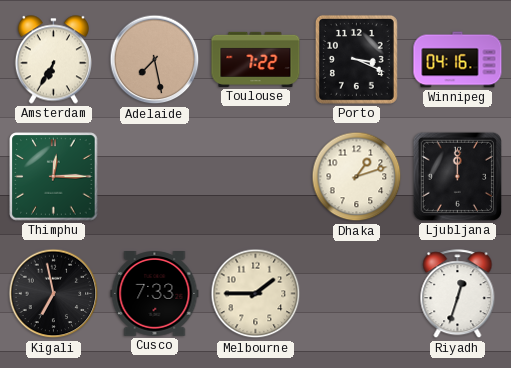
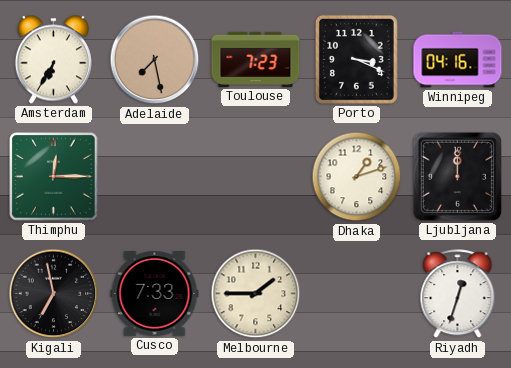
Toulouse: 7:22 -> 7:23
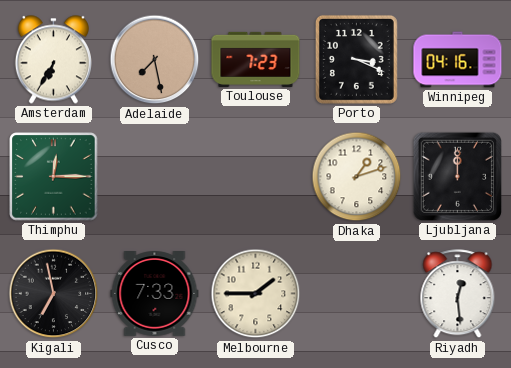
Riyadh: 12:33 -> 12:29
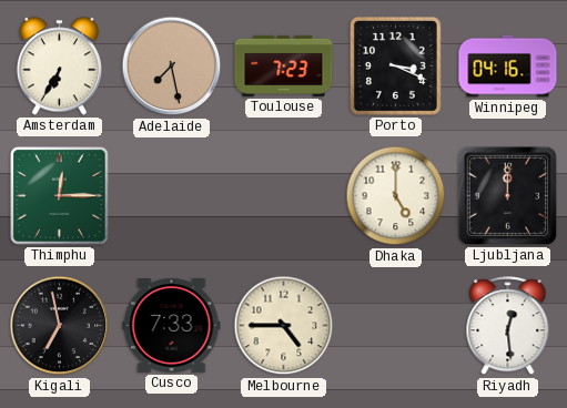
Dhaka: 1:12 -> 5:00
Melbourne: 1:45 -> 4:45
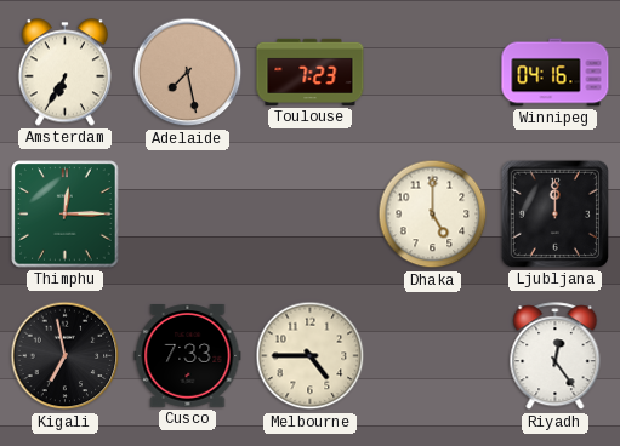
Porto: 3:19 -> none
Riyadh: 12:29 -> 12:24
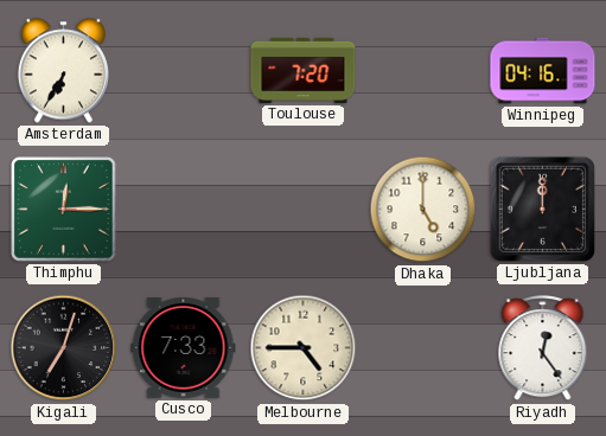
Adelaide: 7:28 -> none
Toulouse: 7:23 -> 7:20
Kigali: 6:58 -> 7:03
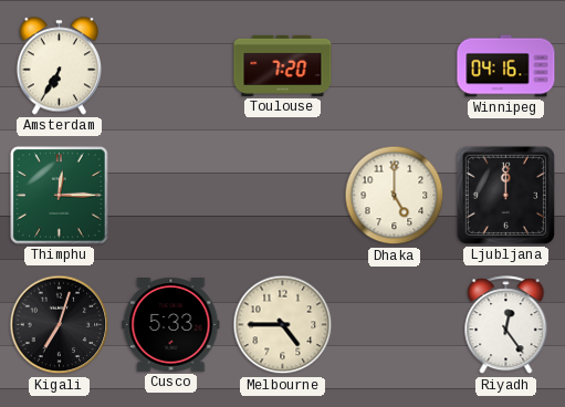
Cusco: 7:33 -> 5:33
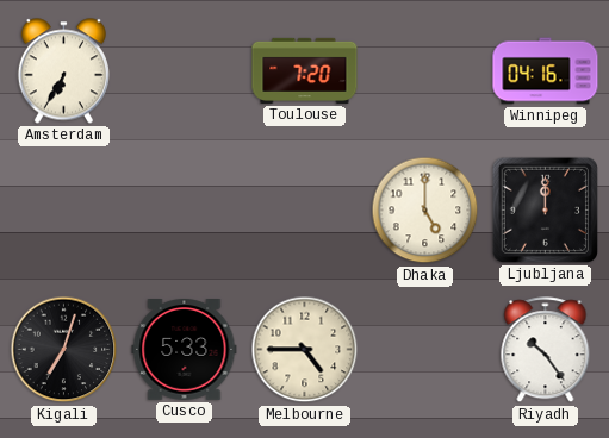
Thimphu: 12:15 -> none
Riyadh: 12:24 -> 10:24
